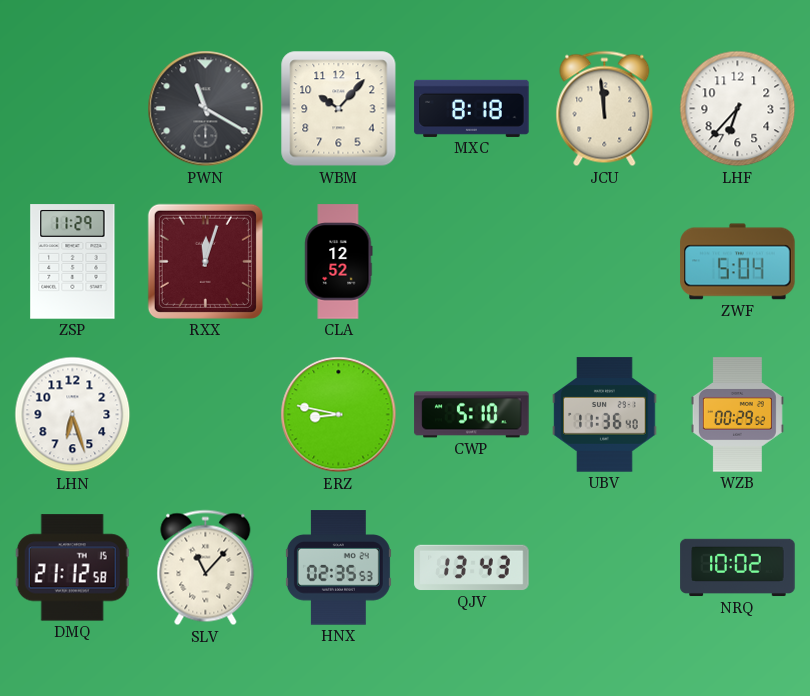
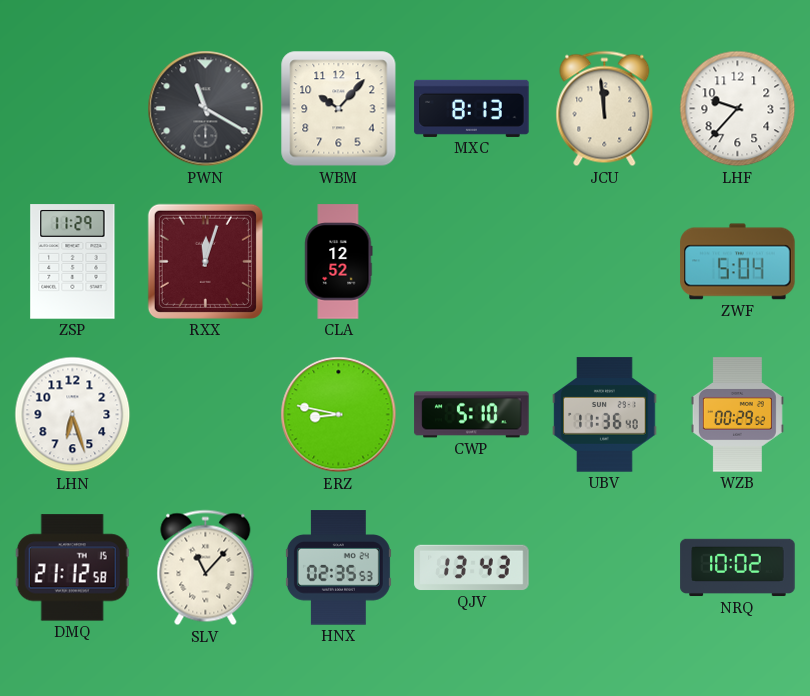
MXC: 8:18 -> 8:13
LHF: 6:37 -> 9:37
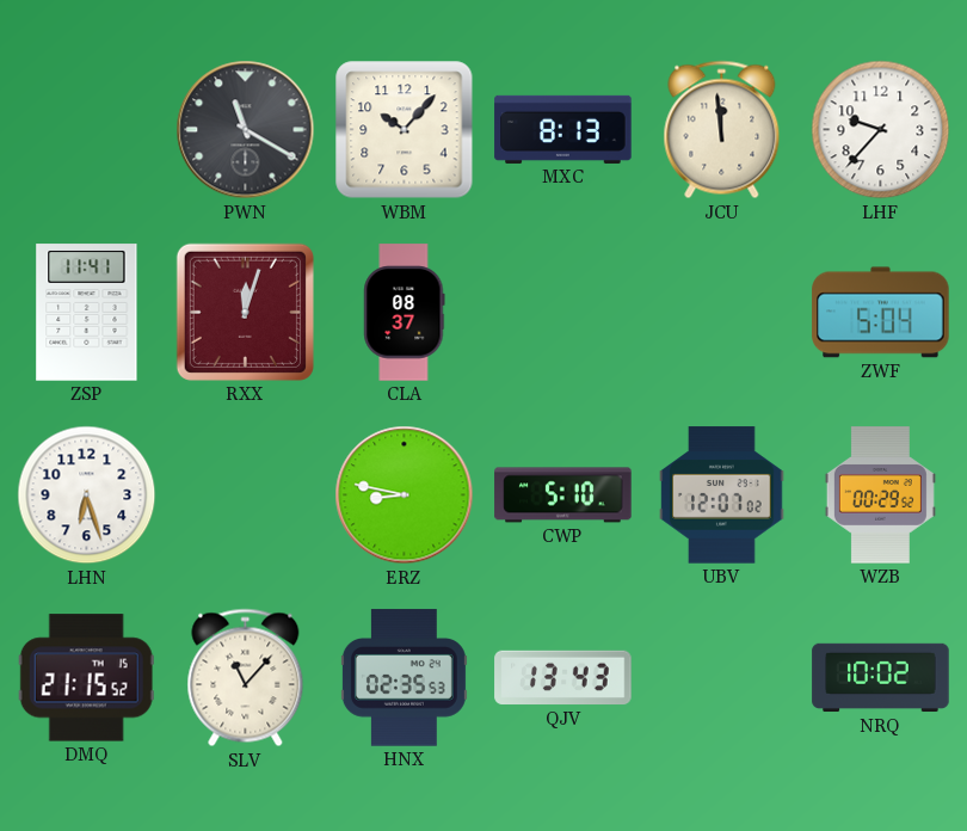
ZSP: 11:29 -> 11:41
CLA: 12:52 -> 08:37
UBV: 11:36 -> 12:07
DMQ: 21:12 -> 21:15
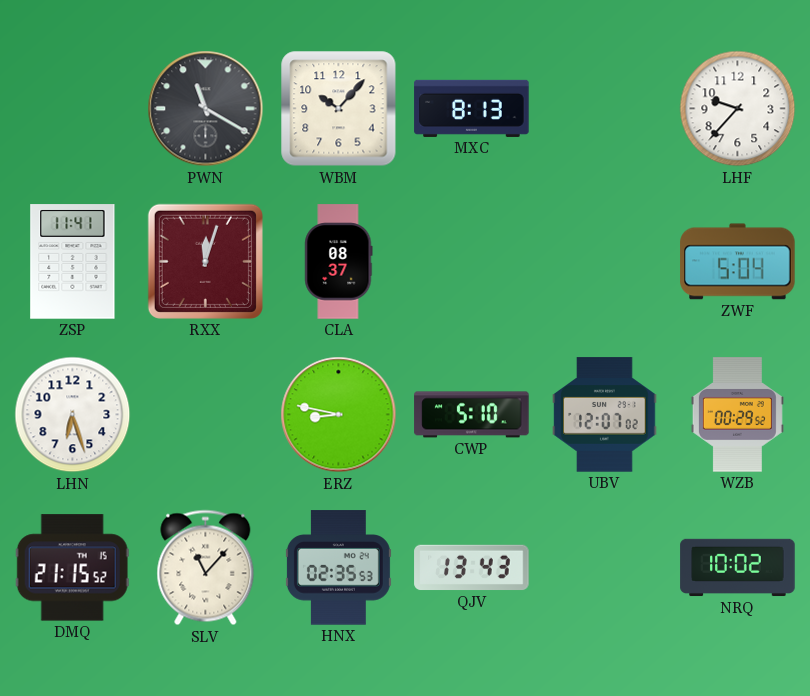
JCU: 11:59 -> none
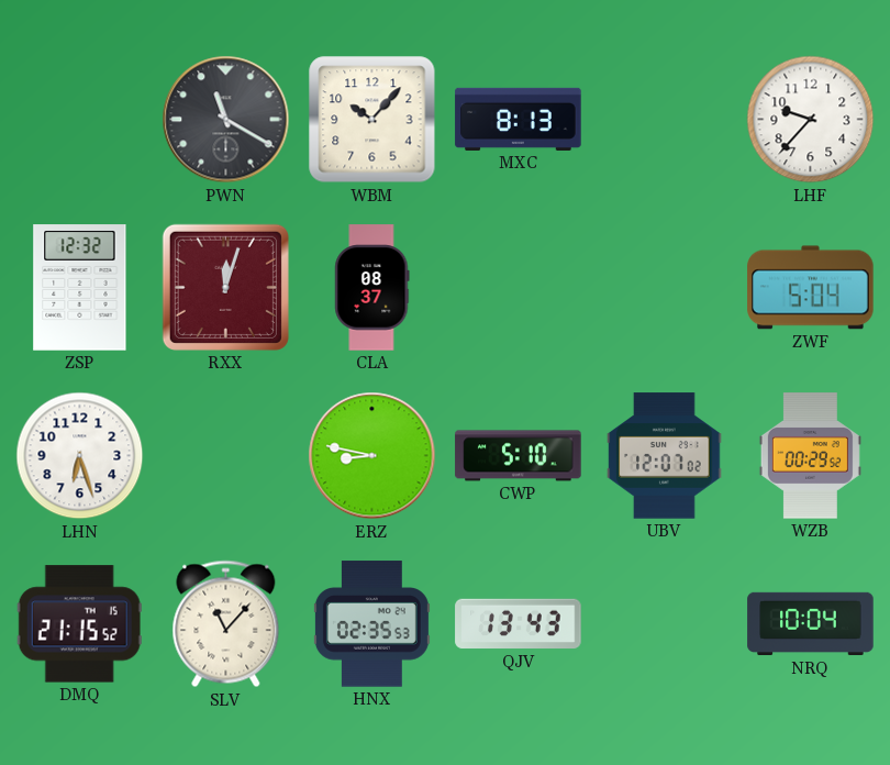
ZSP: 11:41 -> 12:32
NRQ: 10:02 -> 10:04
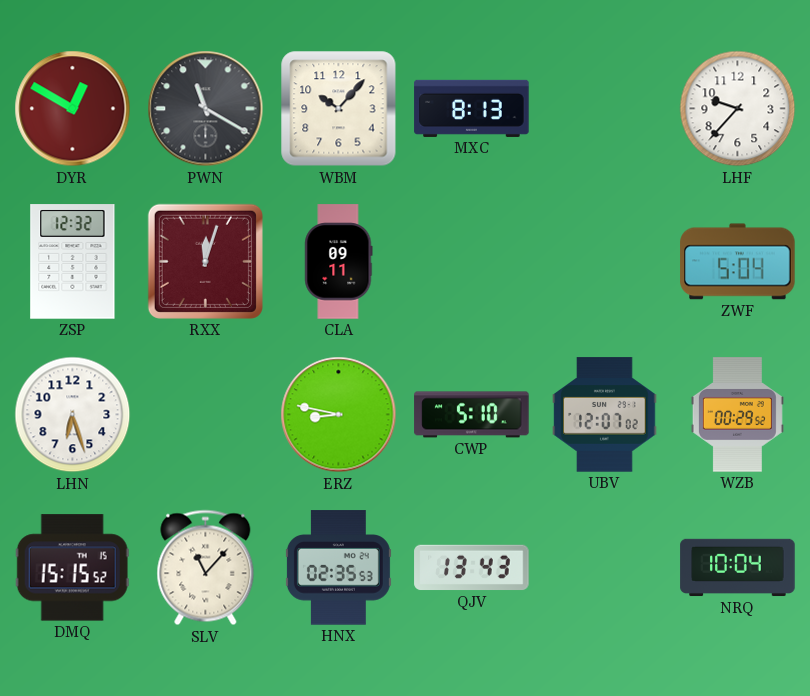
DYR: none -> 12:50
CLA: 08:37 -> 09:11
DMQ: 21:15 -> 15:15
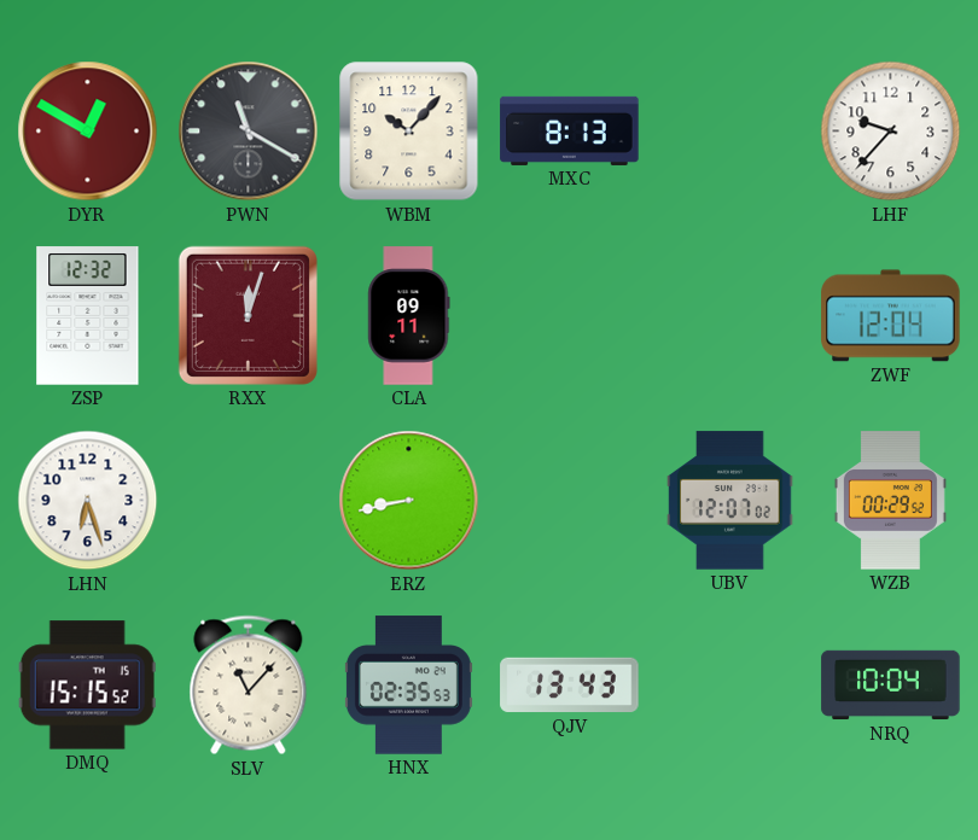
ZWF: 5:04 -> 12:04
ERZ: 8:47 -> 8:43
CWP: 5:10 -> none
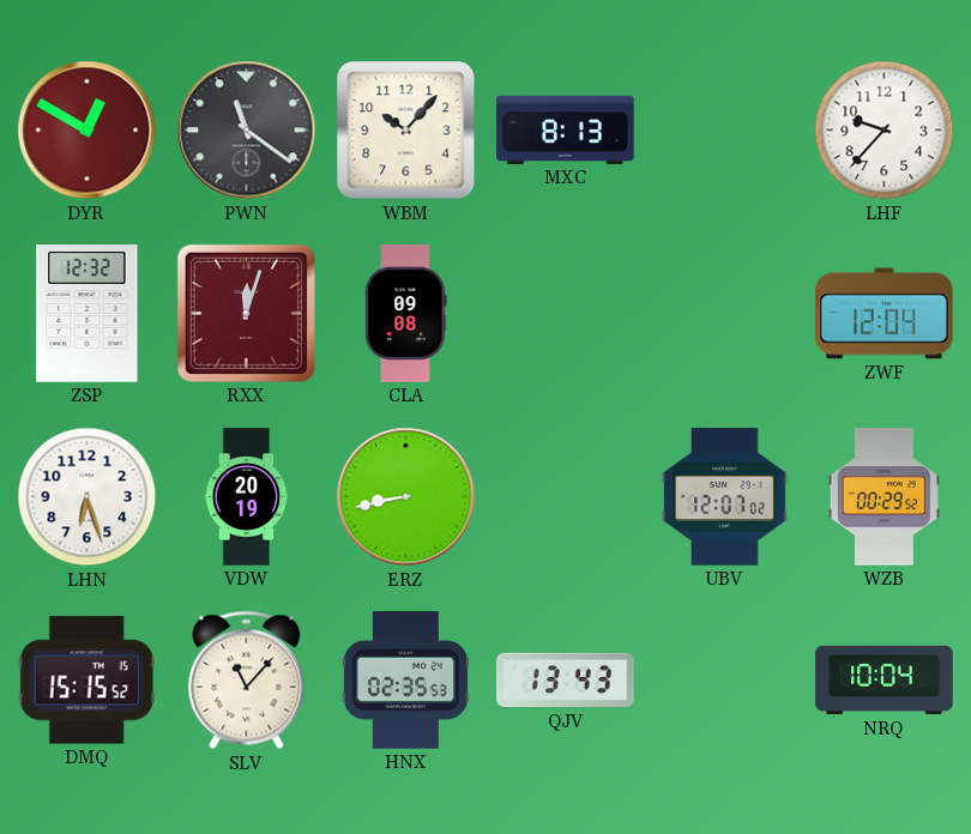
PWN: 11:20 -> 11:21
CLA: 09:11 -> 09:08
VDW: none -> 20:19
